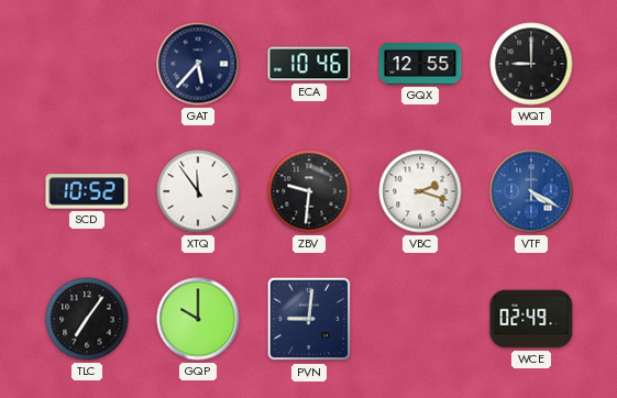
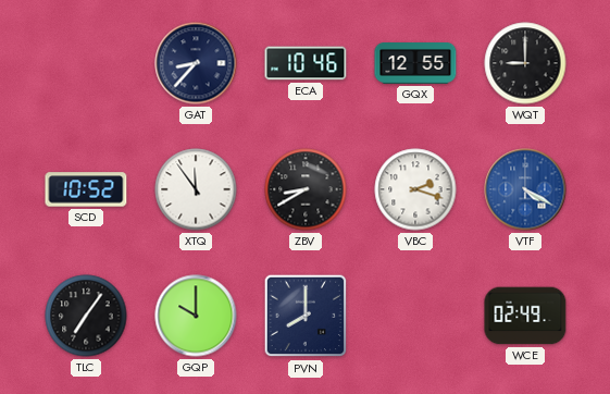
GAT: 5:37 -> 8:37
ZBV: 9:31 -> 8:40
PVN: 9:01 -> 8:00
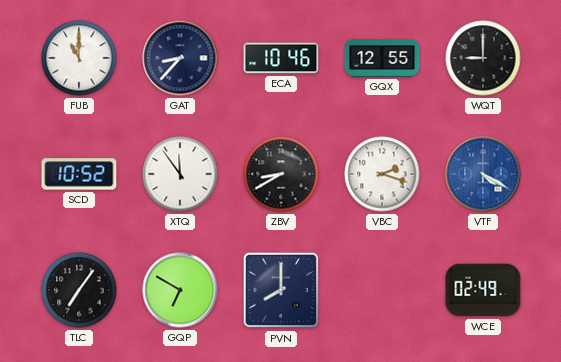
FUB: none -> 11:00
GQP: 10:00 -> 6:50
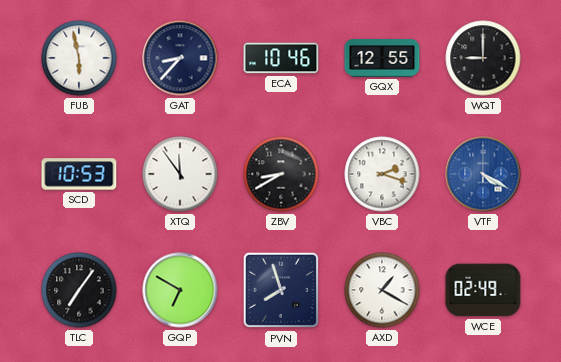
FUB: 11:00 -> 5:58
SCD: 10:52 -> 10:53
PVN: 8:00 -> 7:57
AXD: none -> 1:20
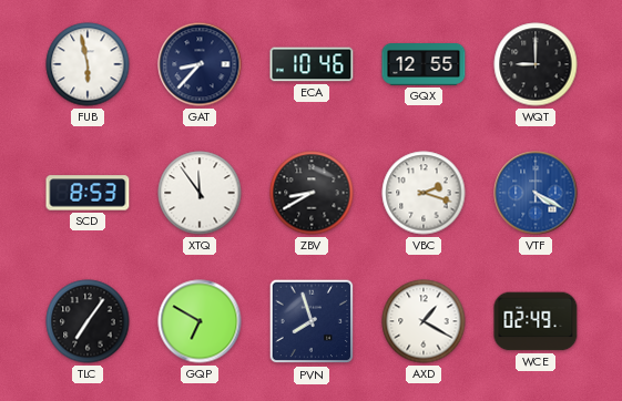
SCD: 10:53 -> 8:53
